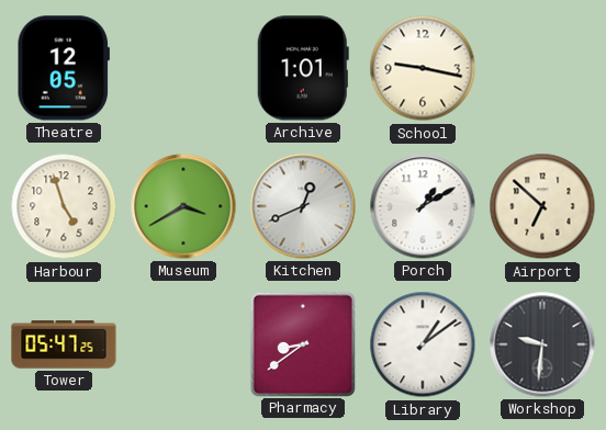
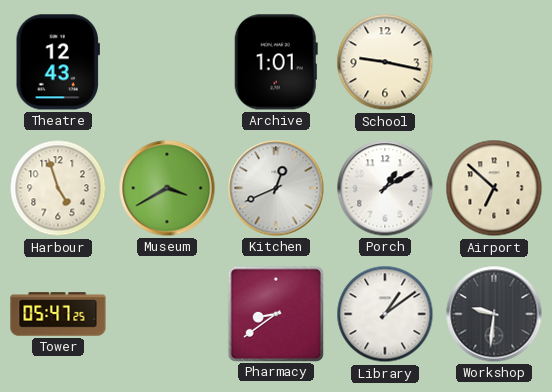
Theatre: 12:05 -> 12:43
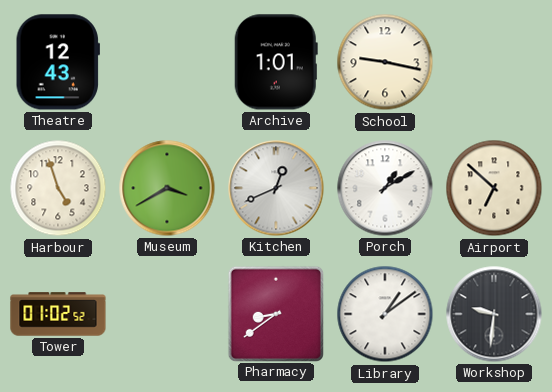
Tower: 05:47 -> 01:02
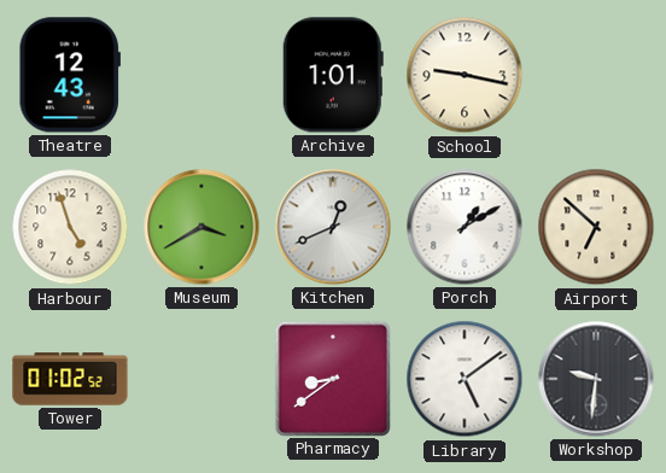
Library: 1:09 -> 5:09
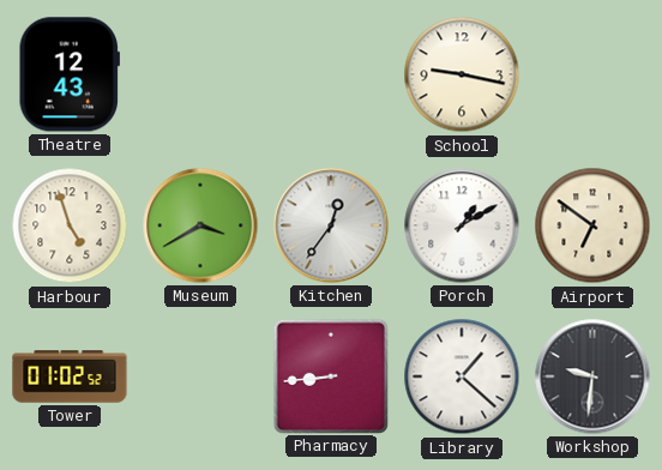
Archive: 1:01 -> none
Kitchen: 12:41 -> 12:36
Airport: 6:52 -> 6:51
Pharmacy: 8:39 -> 8:44
Library: 5:09 -> 1:22
